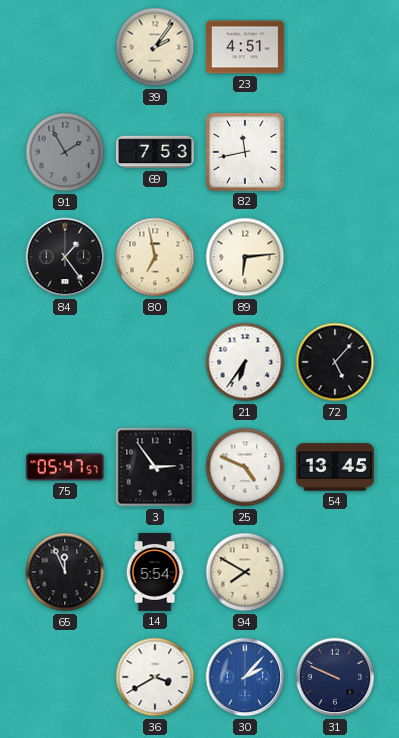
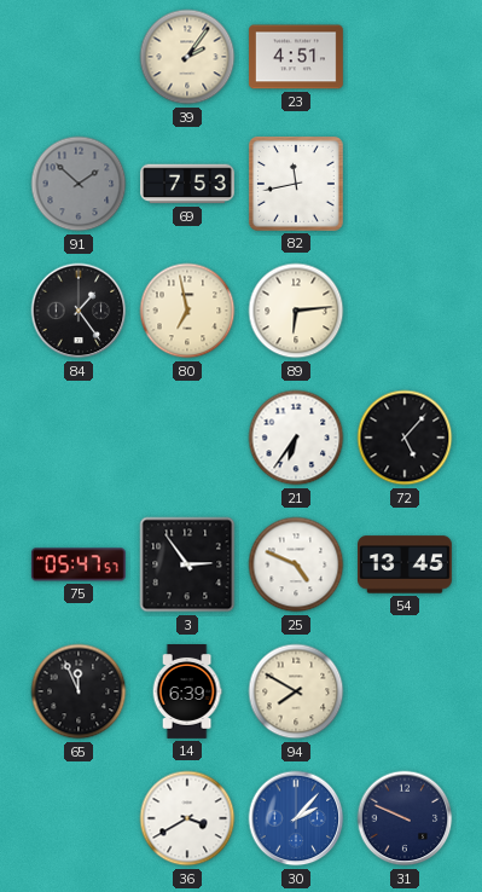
91: 1:55 -> 1:52
14: 5:54 -> 6:39
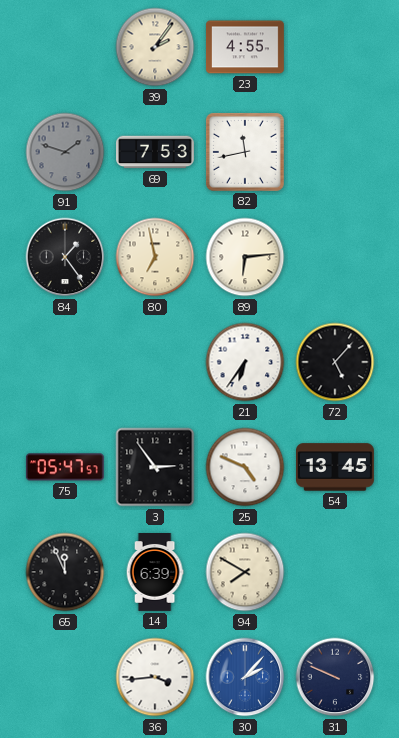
23: 4:51 -> 4:55
91: 1:52 -> 1:48
36: 3:40 -> 3:44
